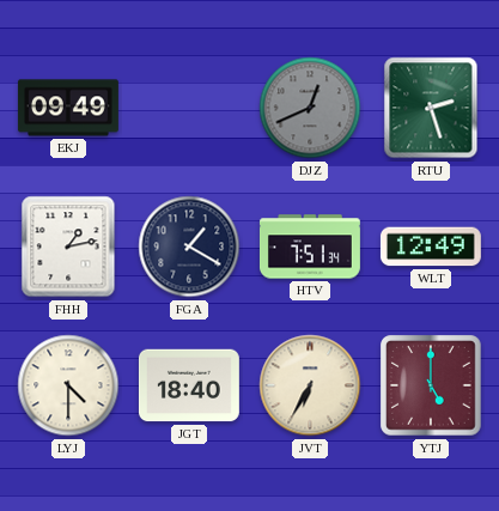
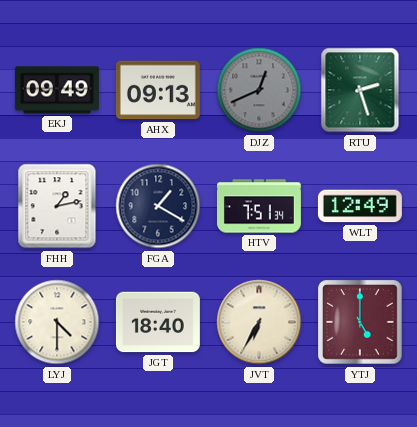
AHX: none -> 09:13
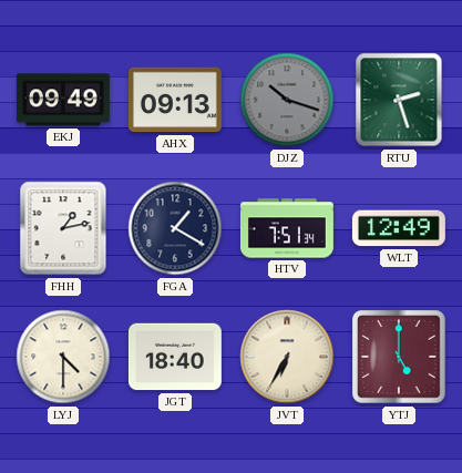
DJZ: 12:41 -> 10:18
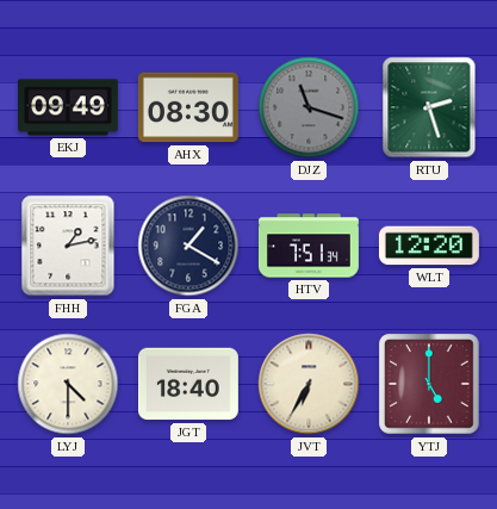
AHX: 09:13 -> 08:30
DJZ: 10:18 -> 11:18
WLT: 12:49 -> 12:20
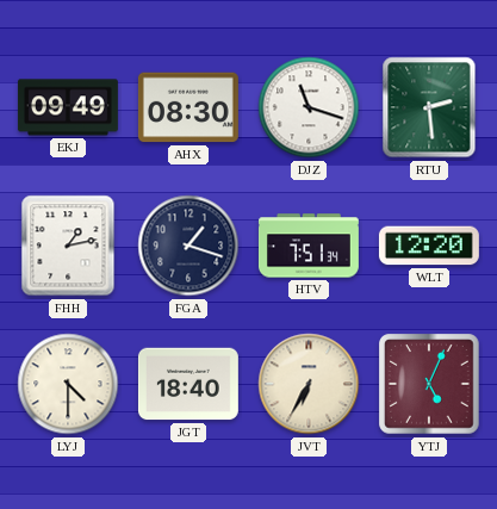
DJZ dial: grey -> white
RTU: 2:27 -> 2:29
FGA: 1:20 -> 1:18
YTJ: 5:00 -> 5:04
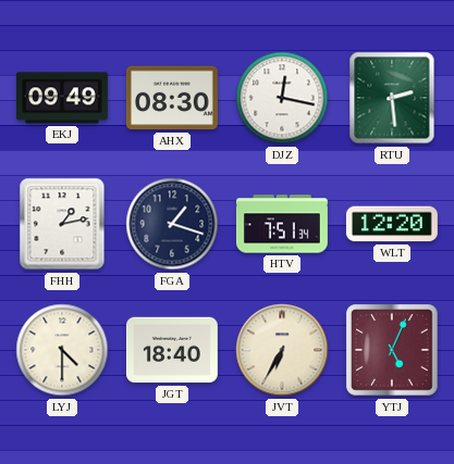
DJZ: 11:18 -> 12:17
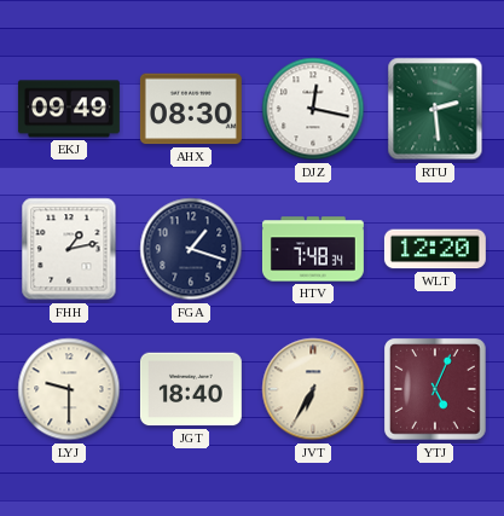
HTV: 7:51 -> 7:48
LYJ: 4:30 -> 9:30
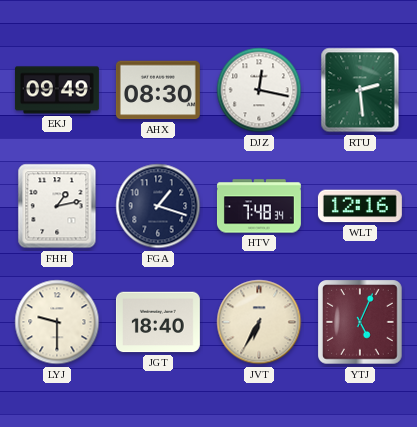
WLT: 12:20 -> 12:16
